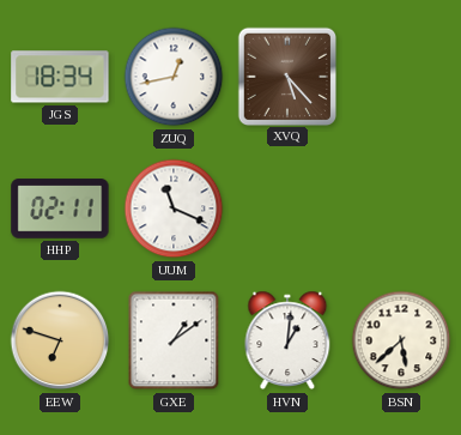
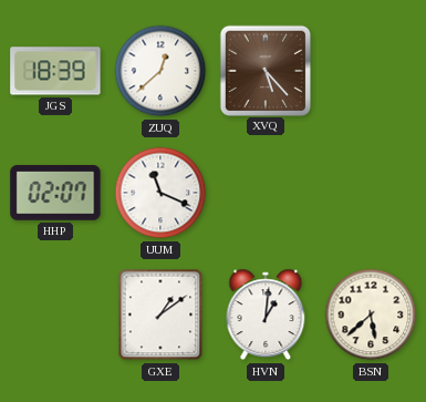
JGS: 18:34 -> 18:39
ZUQ: 12:43 -> 12:38
HHP: 02:11 -> 02:07
EEW: 6:48 -> none
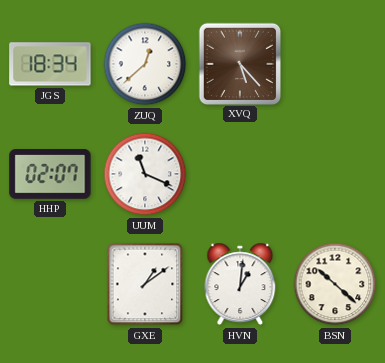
JGS: 18:39 -> 18:34
BSN: 5:38 -> 10:22
